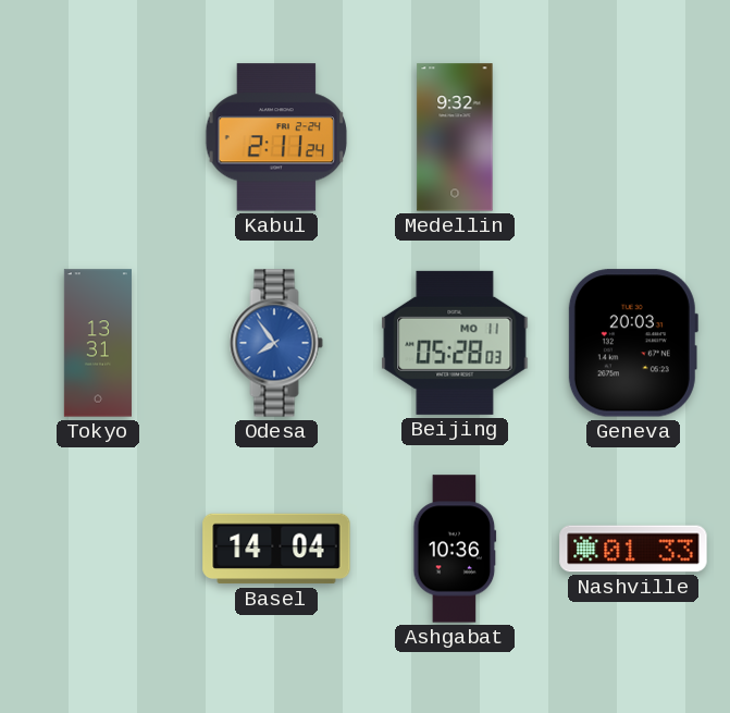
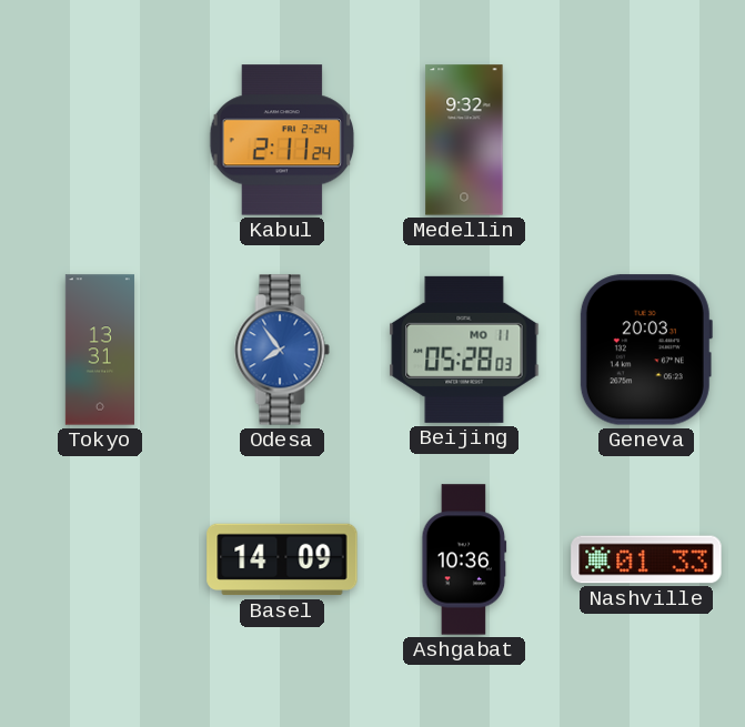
Basel: 14:04 -> 14:09
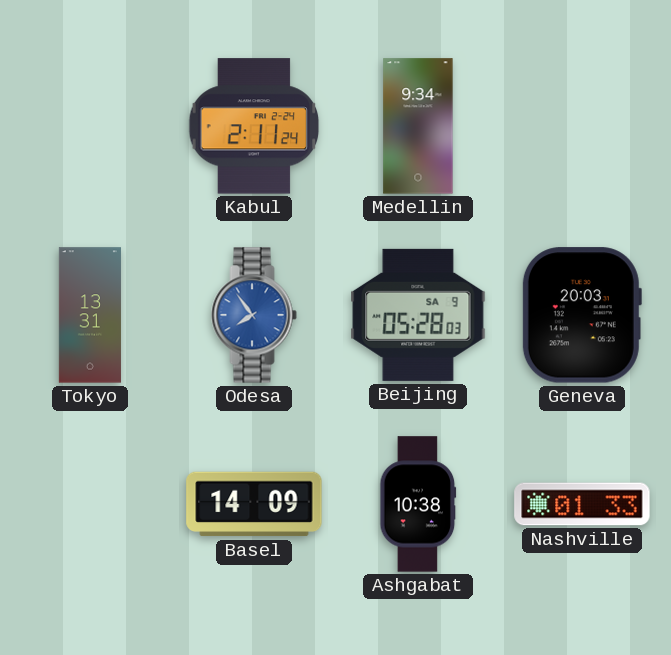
Medellin: 9:32 -> 9:34
Beijing date: MO 11 -> SA 9
Ashgabat: 10:36 -> 10:38
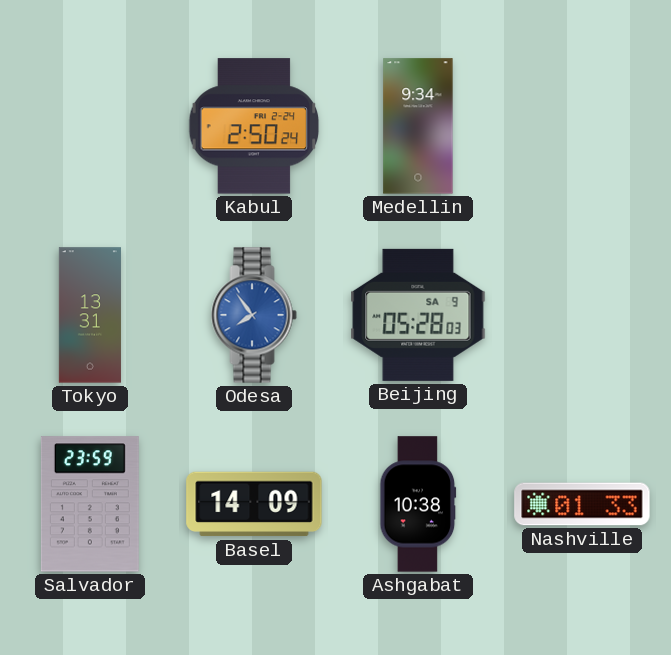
Kabul: 2:11 -> 2:50
Geneva: 20:03 -> none
Salvador: none -> 23:59
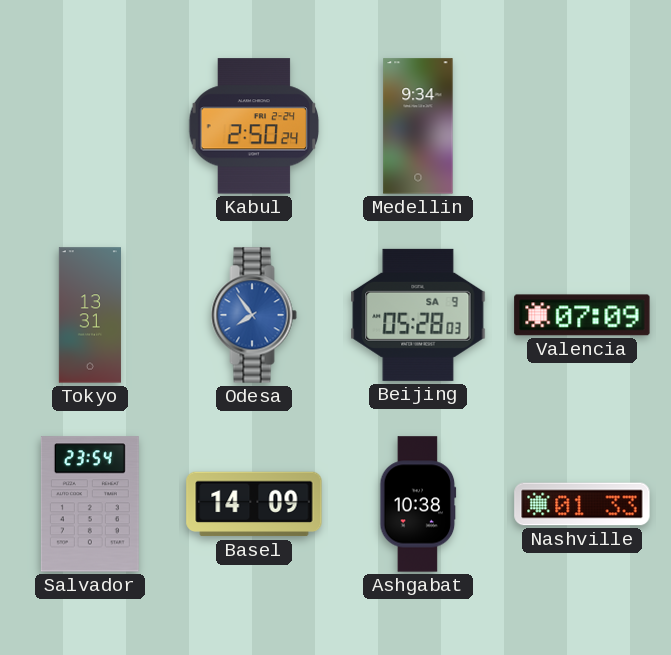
Valencia: none -> 07:09
Salvador: 23:59 -> 23:54
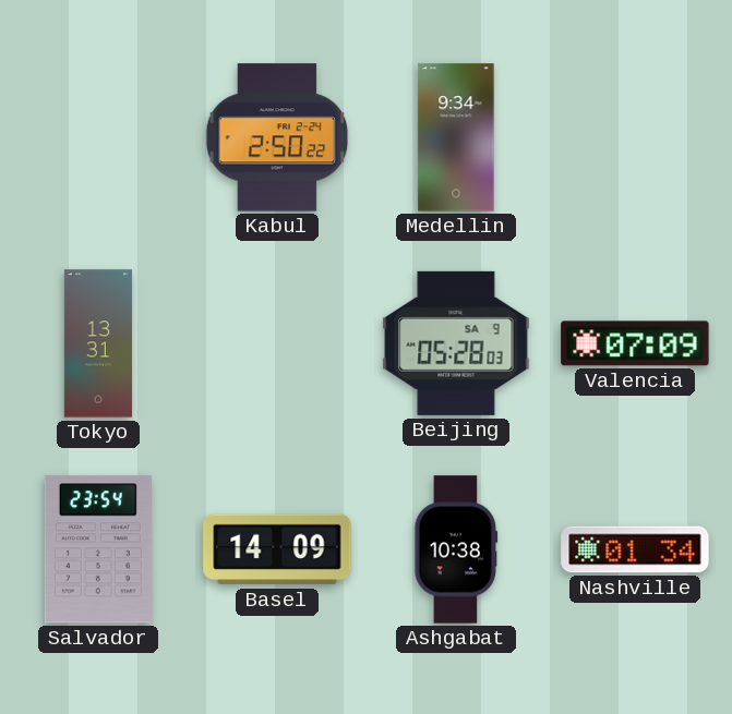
Kabul: 2:50:24 -> 2:50:22
Odesa: 7:54 -> none
Nashville: 01:33 -> 01:34
